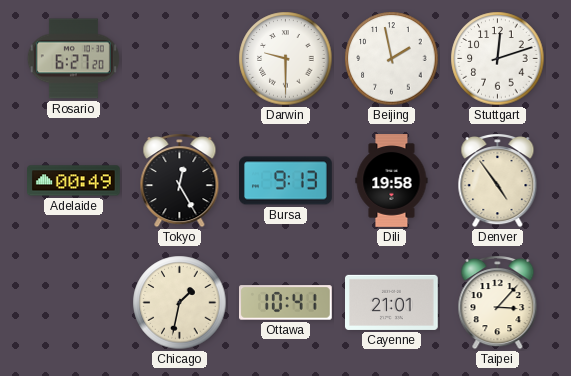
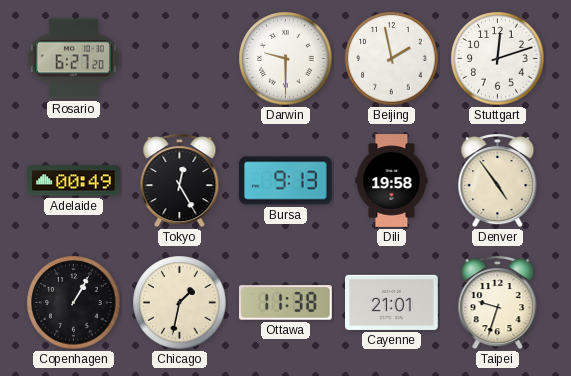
Copenhagen: none -> 1:05
Ottawa: 10:41 -> 11:38
Taipei: 3:07 -> 9:33
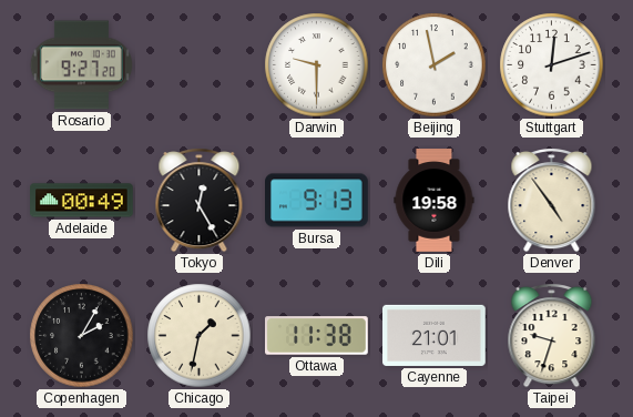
Rosario: 6:27 -> 9:27
Copenhagen: 1:05 -> 2:05
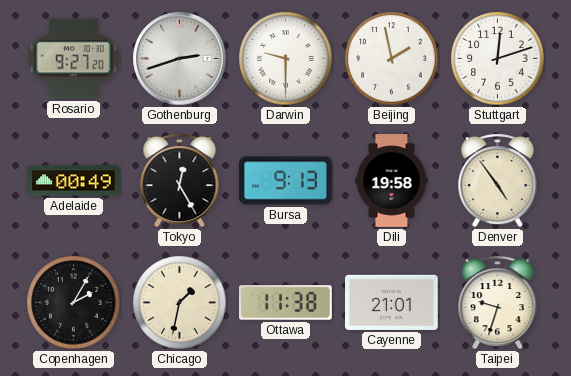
Gothenburg: none -> 2:42
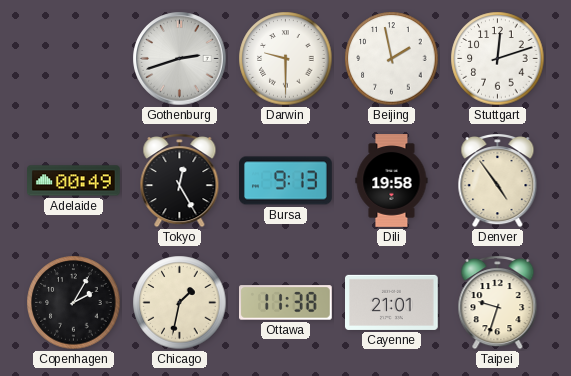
Rosario: 9:27 -> none
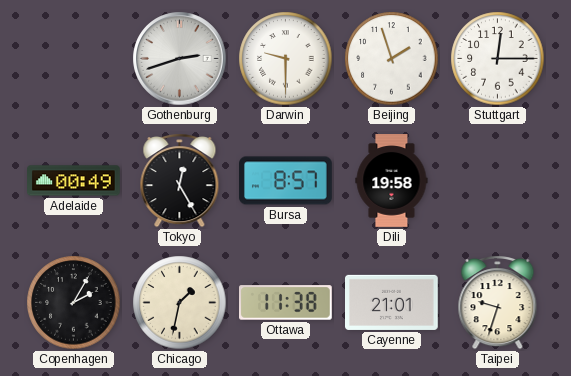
Beijing: 1:58 -> 1:57
Stuttgart: 12:12 -> 12:15
Bursa: 9:13 -> 8:57
Denver: 4:54 -> none
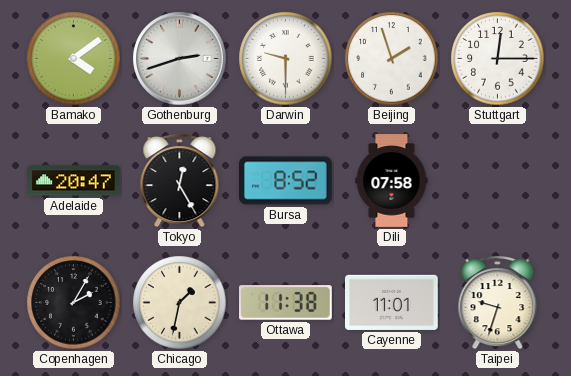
Bamako: none -> 4:09
Adelaide: 00:49 -> 20:47
Bursa: 8:57 -> 8:52
Dili: 19:58 -> 07:58
Cayenne: 21:01 -> 11:01
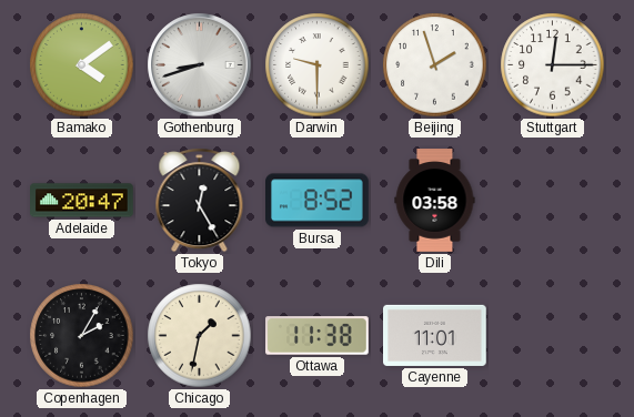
Gothenburg: 2:42 -> 8:42
Dili: 07:58 -> 03:58
Taipei: 9:33 -> none
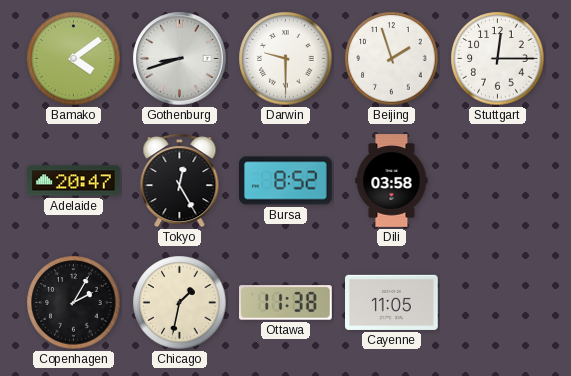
Cayenne: 11:01 -> 11:05
